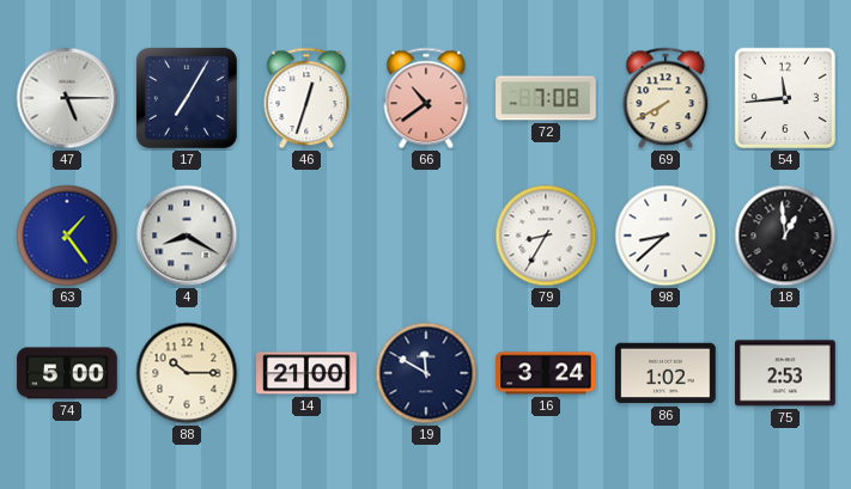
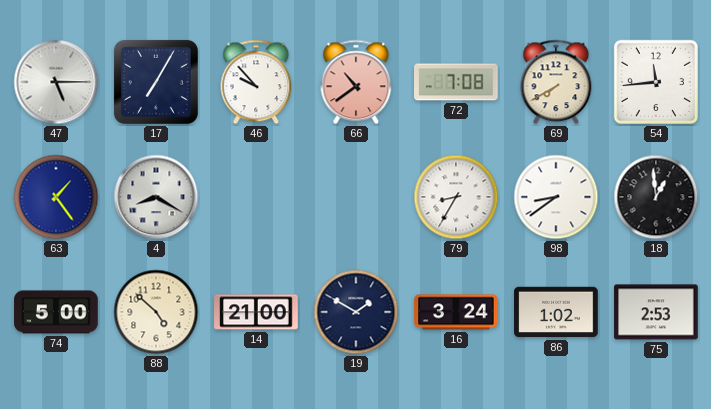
46: 12:33 -> 9:53
98: 8:38 -> 8:39
88: 10:15 -> 4:52
19: 11:50 -> 1:50
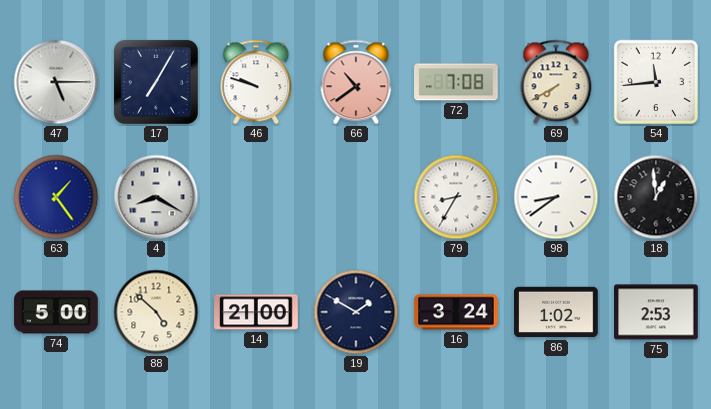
46: 9:53 -> 9:48
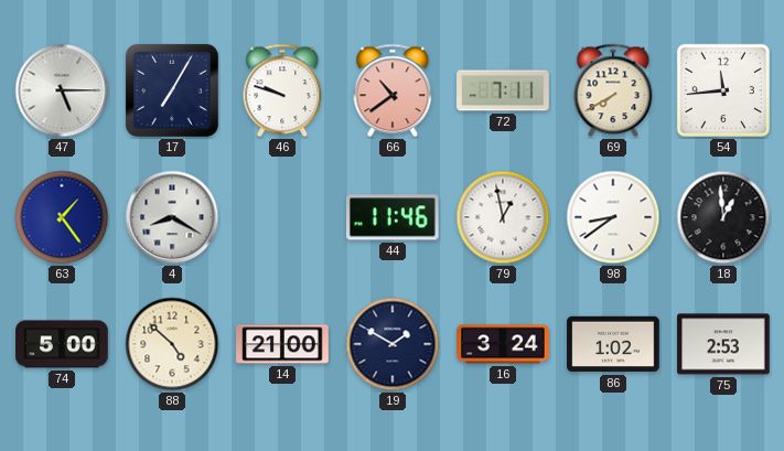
72: 7:08 -> 7:11
44: none -> 11:46
79: 8:35 -> 12:58
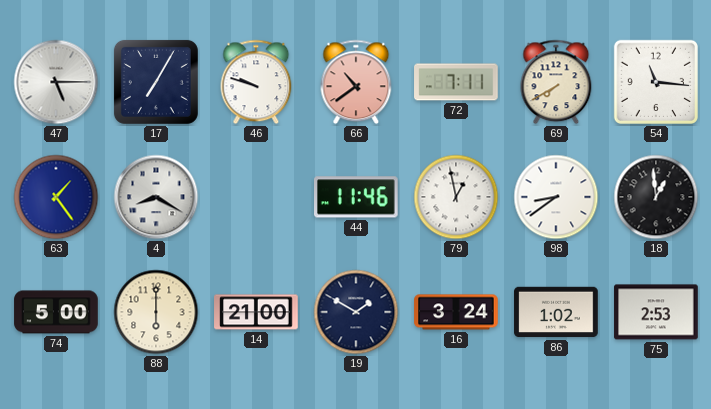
54: 11:44 -> 11:16
88: 4:52 -> 6:00
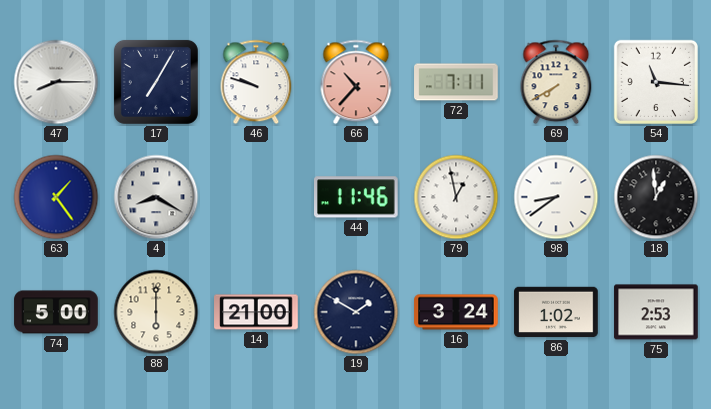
47: 5:15 -> 8:15
66: 10:39 -> 10:37
